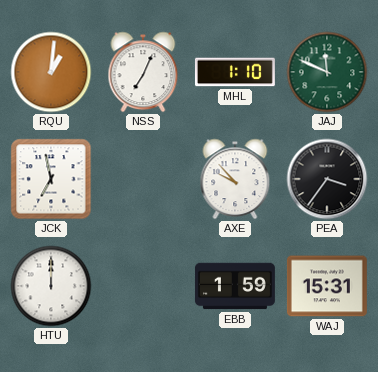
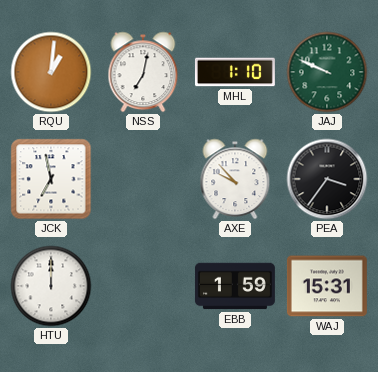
NSS: 7:04 -> 7:02
JAJ: 11:49 -> 9:49
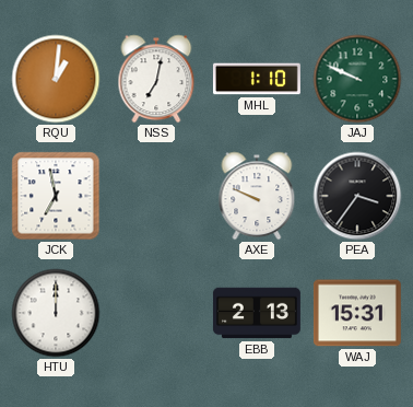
AXE: 9:53 -> 9:49
EBB: 1:59 -> 2:13
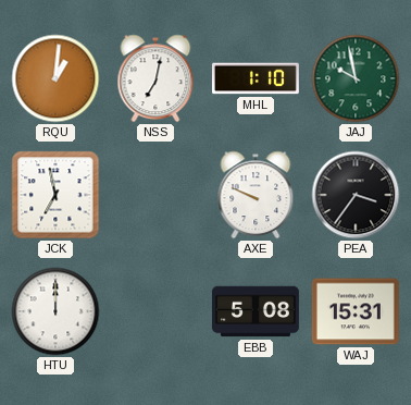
JAJ: 9:49 -> 9:58
EBB: 2:13 -> 5:08
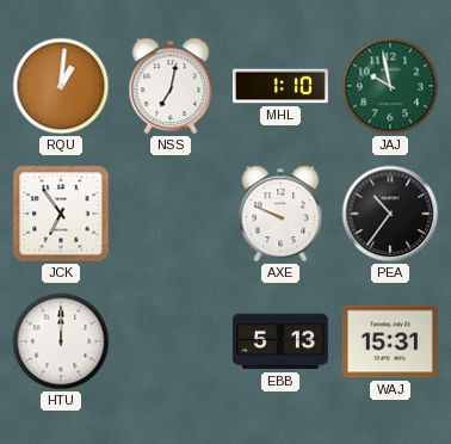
JCK: 6:58 -> 6:54
PEA: 3:36 -> 10:36
EBB: 5:08 -> 5:13
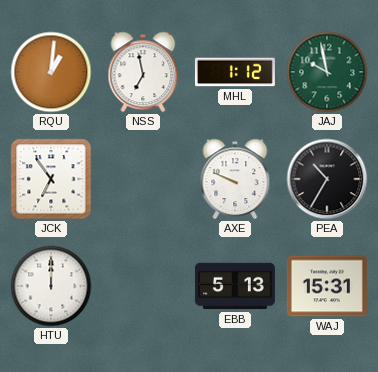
NSS: 7:02 -> 6:58
MHL: 1:10 -> 1:12
PEA: 10:36 -> 10:35
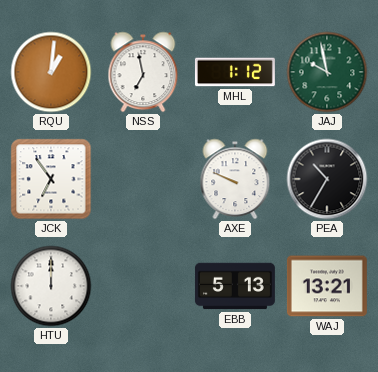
WAJ: 15:31 -> 13:21
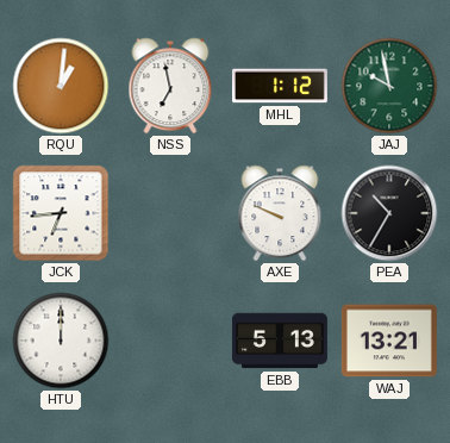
JCK: 6:54 -> 6:44
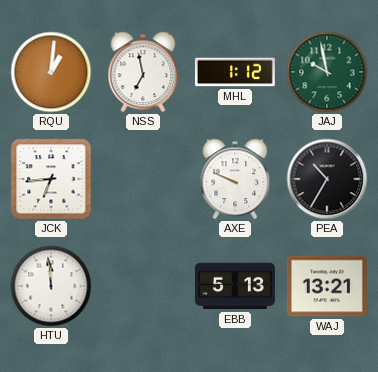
HTU: 12:00 -> 11:59
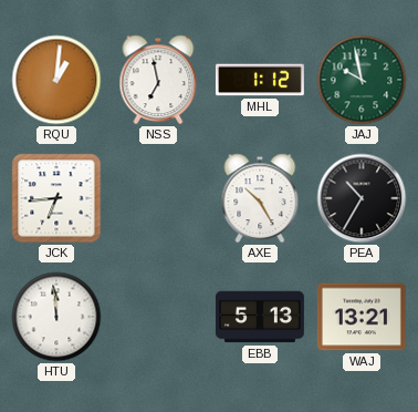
AXE: 9:49 -> 10:25
